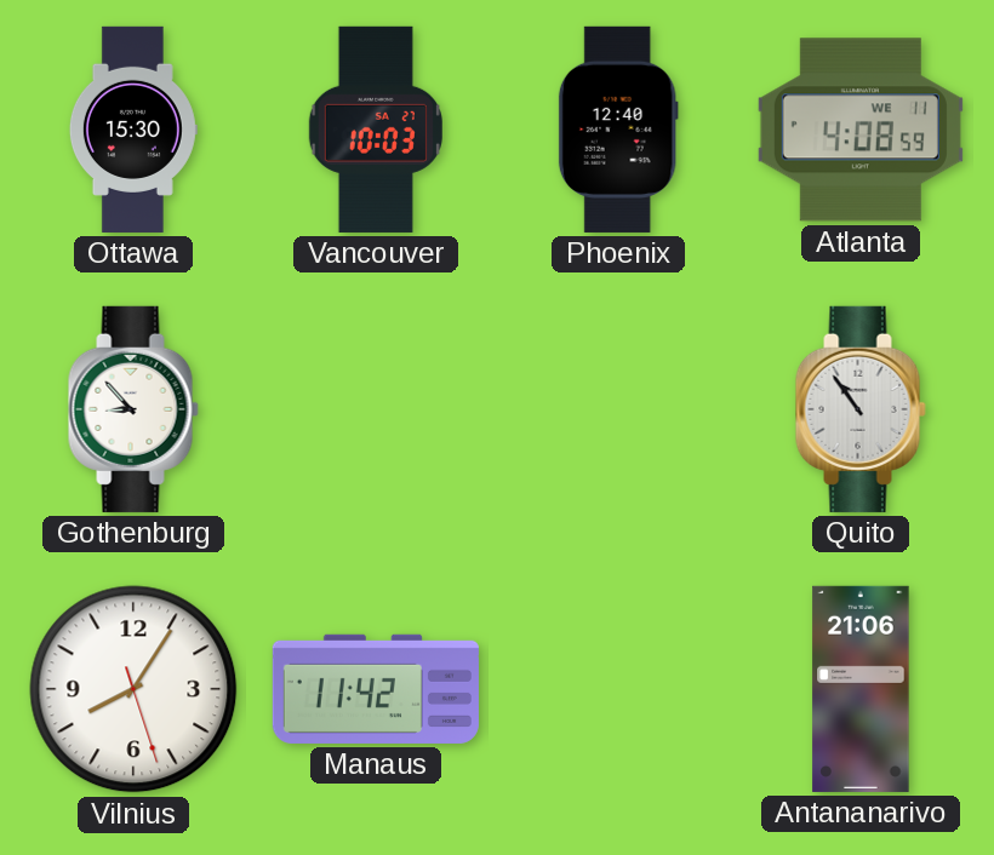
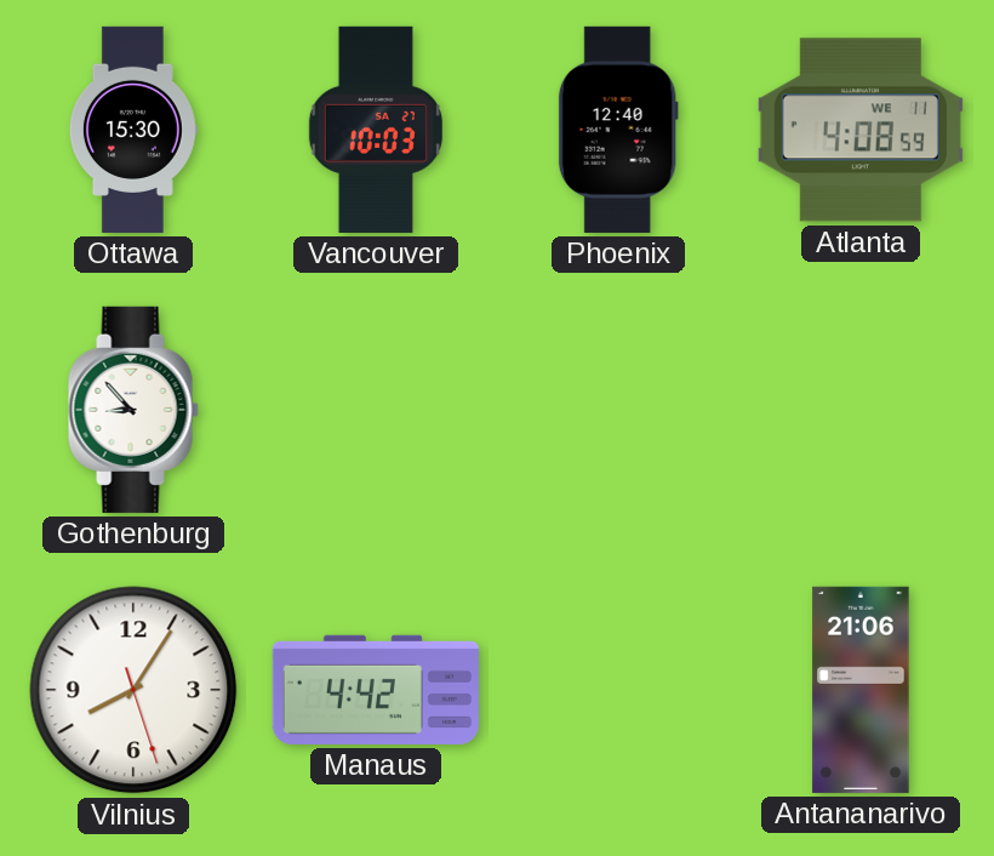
Quito: 10:54 -> none
Manaus: 11:42 -> 4:42
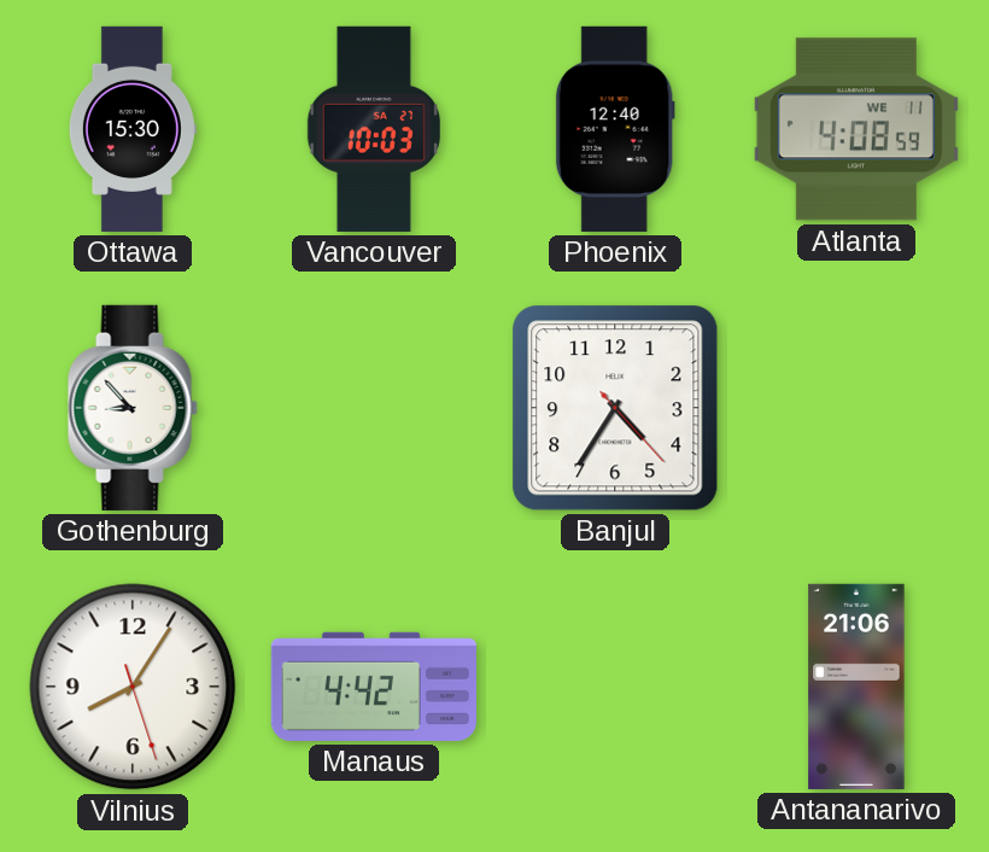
Banjul: none -> 4:35
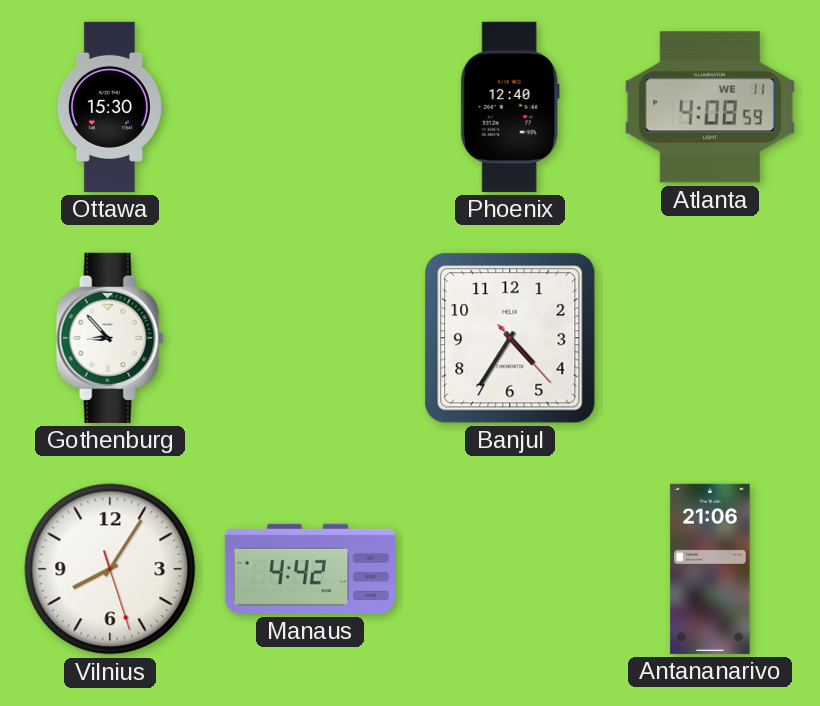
Vancouver: 10:03 -> none
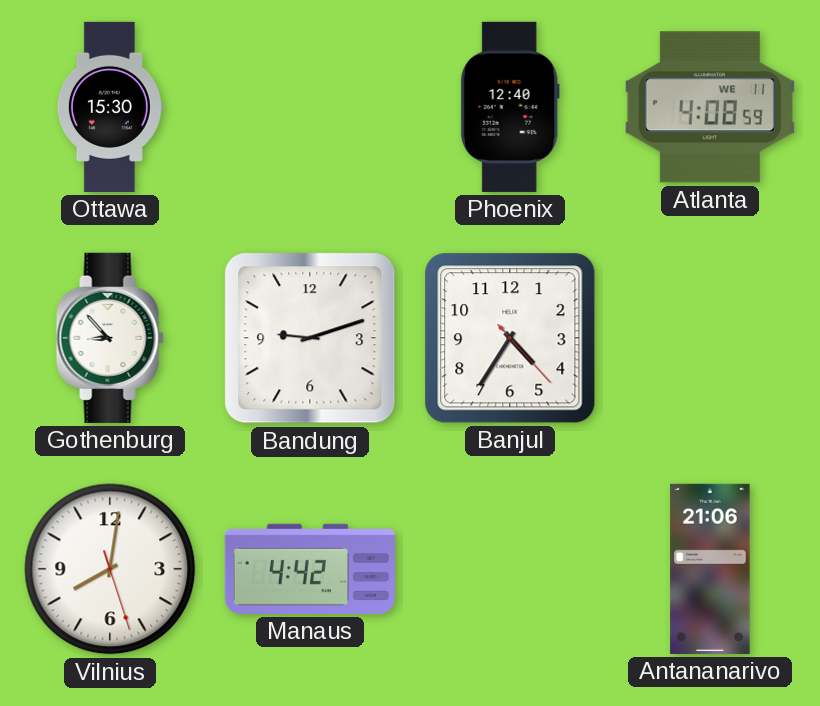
Bandung: none -> 9:12
Vilnius: 8:05 -> 8:01
